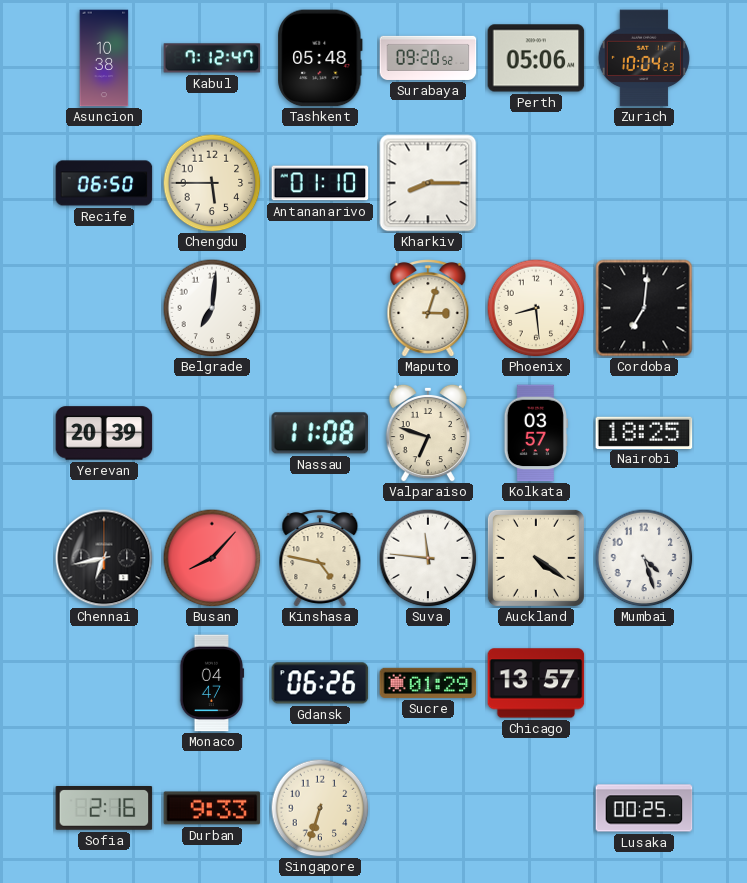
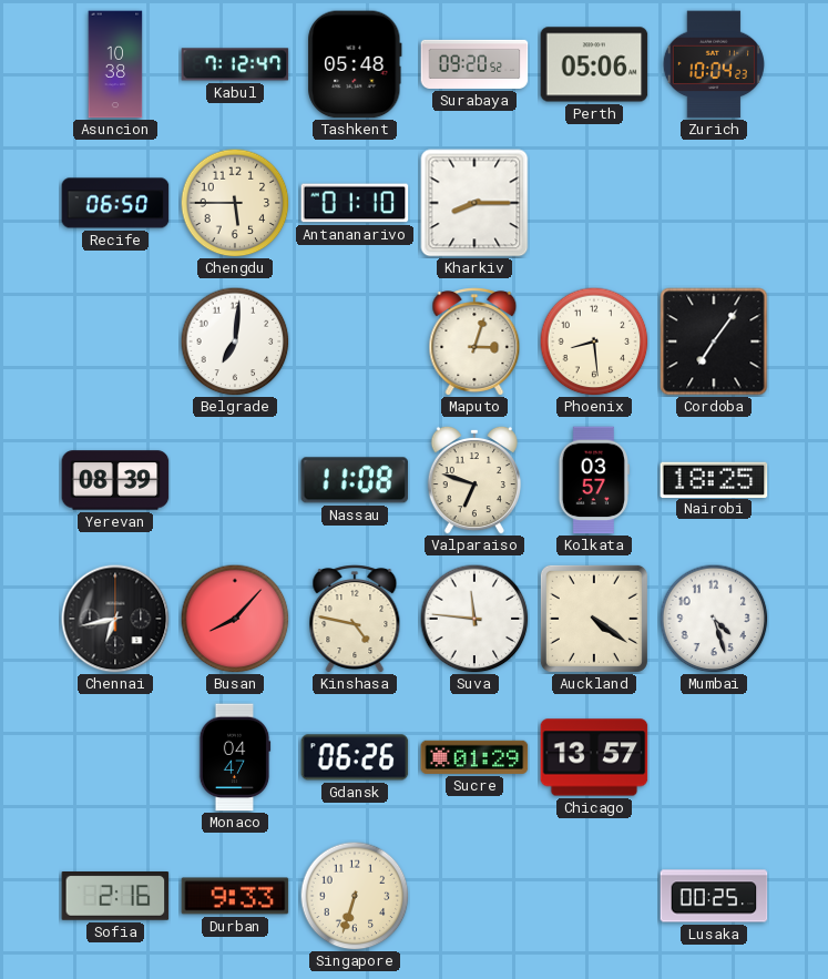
Cordoba: 7:01 -> 7:06
Yerevan: 20:39 -> 08:39
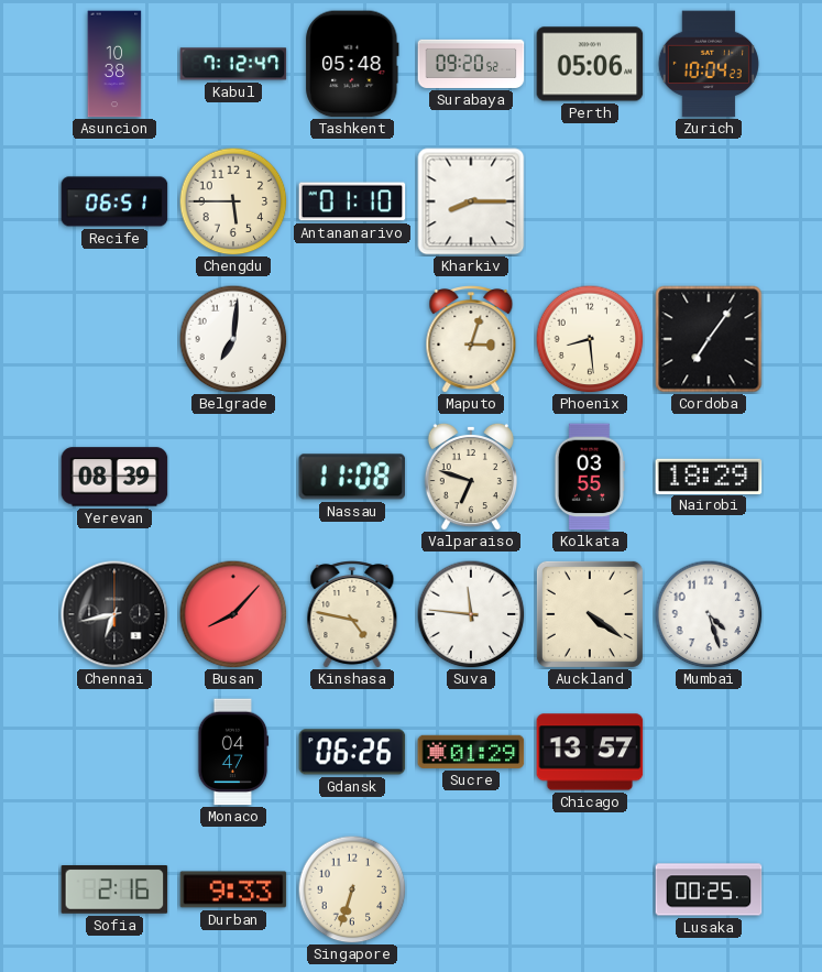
Recife: 06:50 -> 06:51
Kolkata: 03:57 -> 03:55
Nairobi: 18:25 -> 18:29
